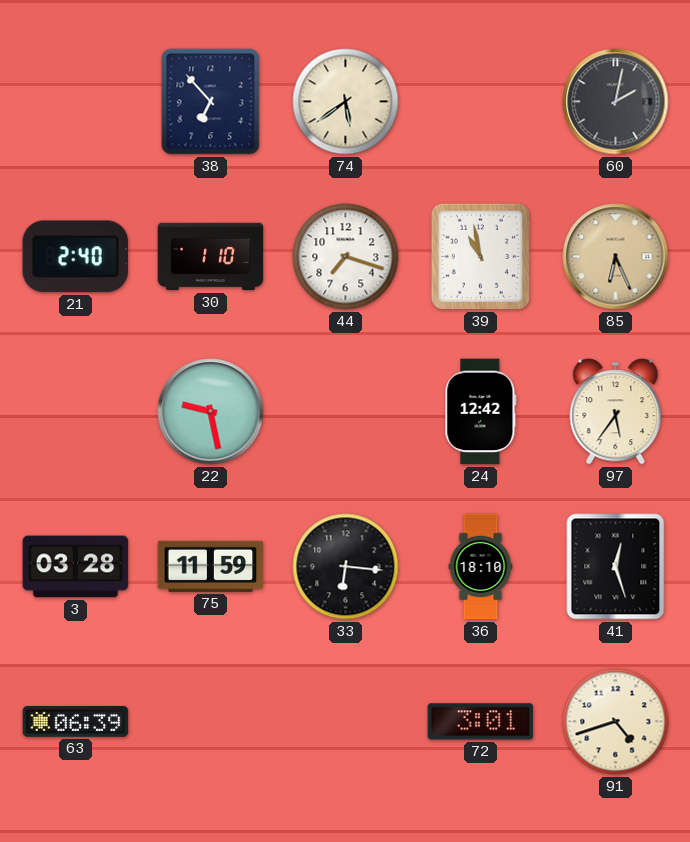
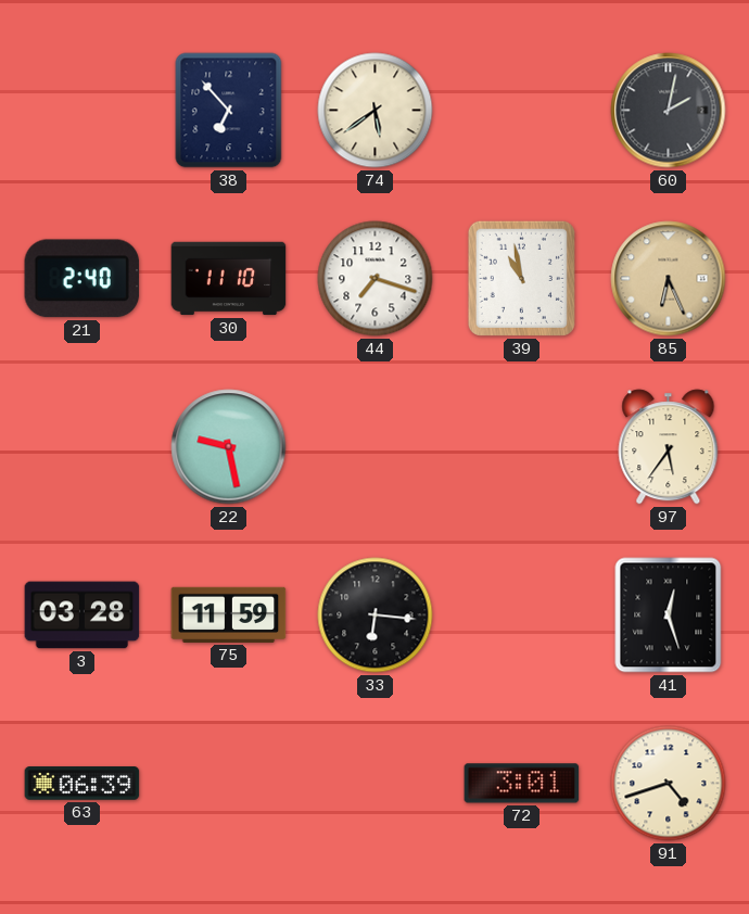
30: 1:10 -> 11:10
24: 12:42 -> none
36: 18:10 -> none
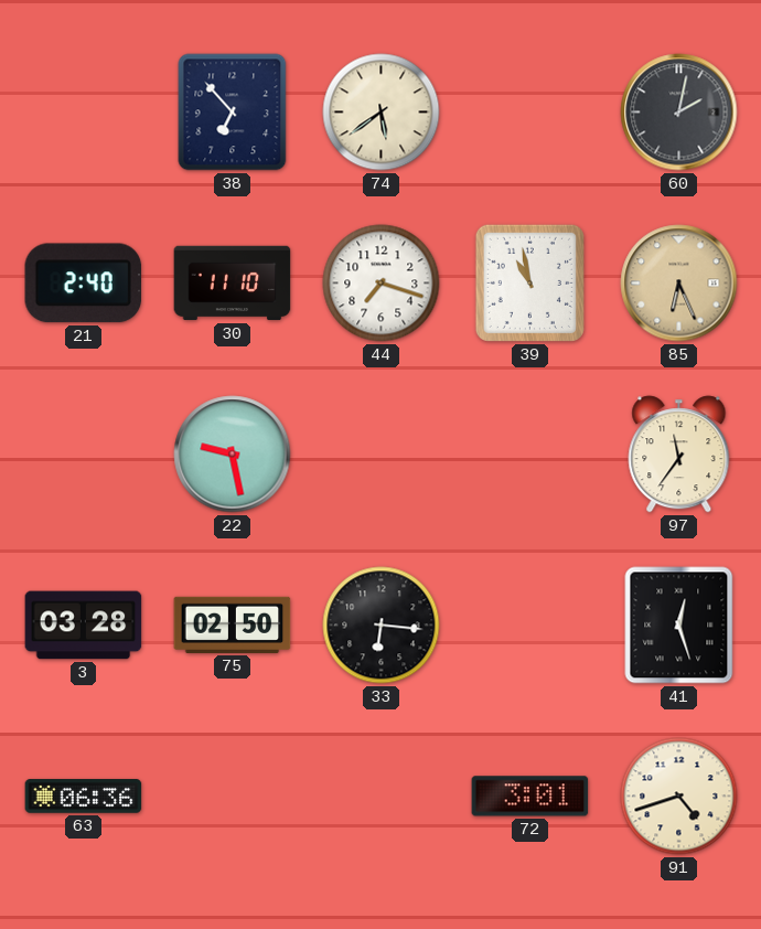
97: 5:36 -> 11:36
75: 11:59 -> 02:50
63: 06:39 -> 06:36
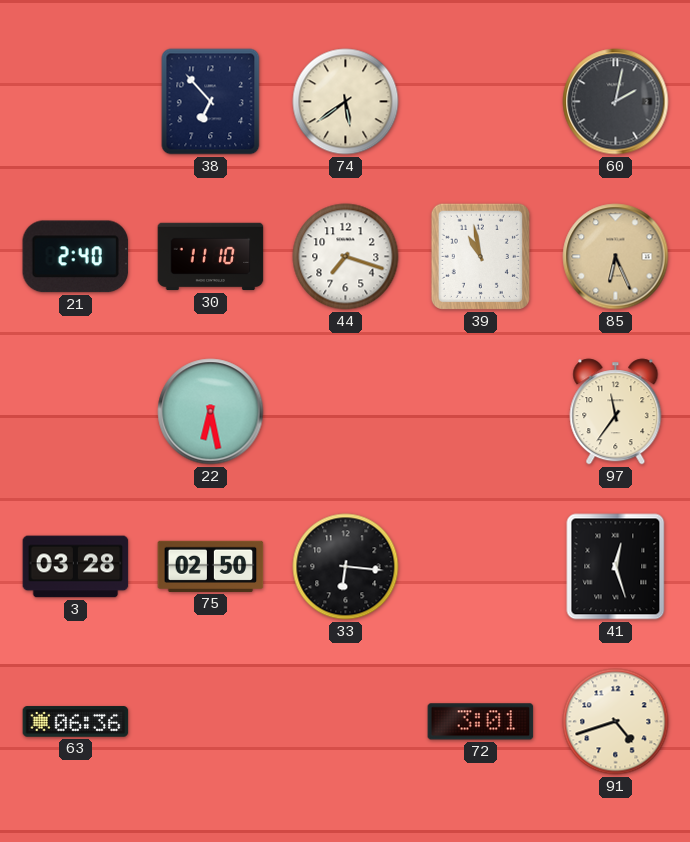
22: 9:28 -> 6:28
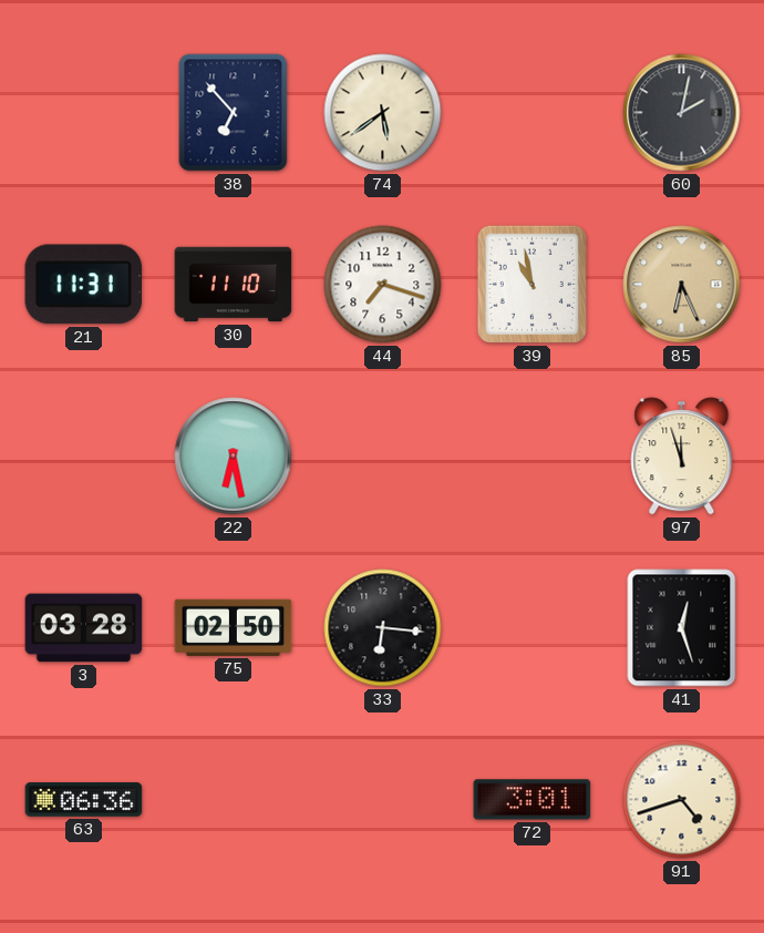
21: 2:40 -> 11:31
97: 11:36 -> 11:57
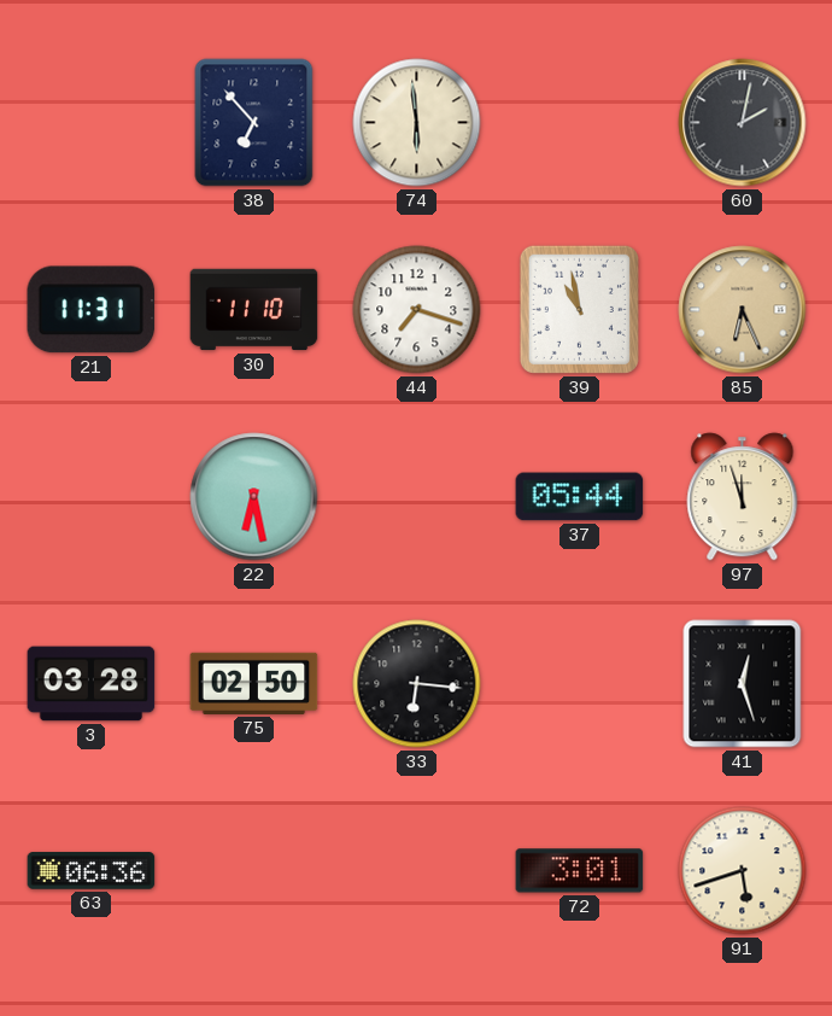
74: 5:39 -> 5:59
37: none -> 05:44
91: 4:42 -> 5:42
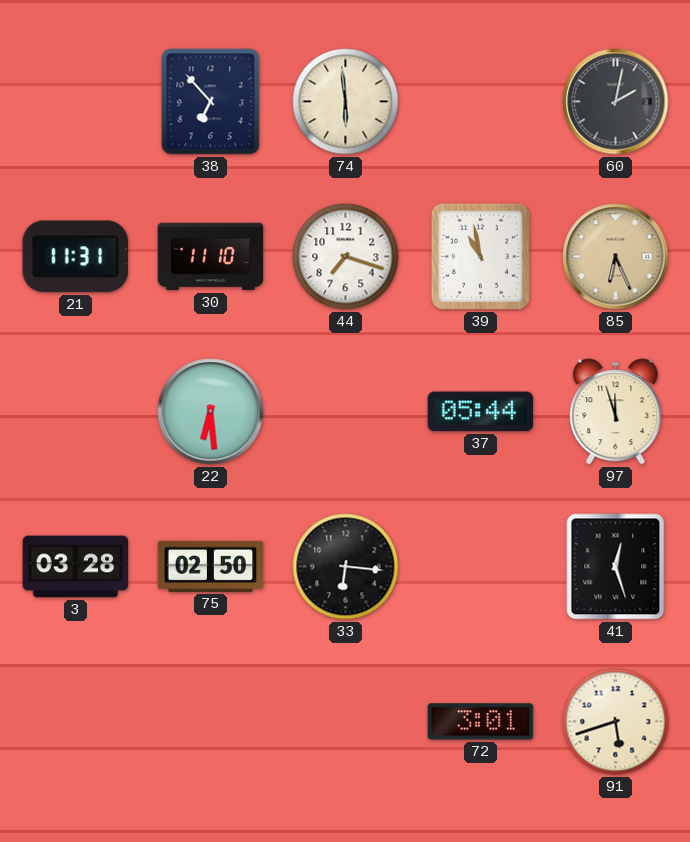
22: 6:28 -> 6:29
63: 06:36 -> none
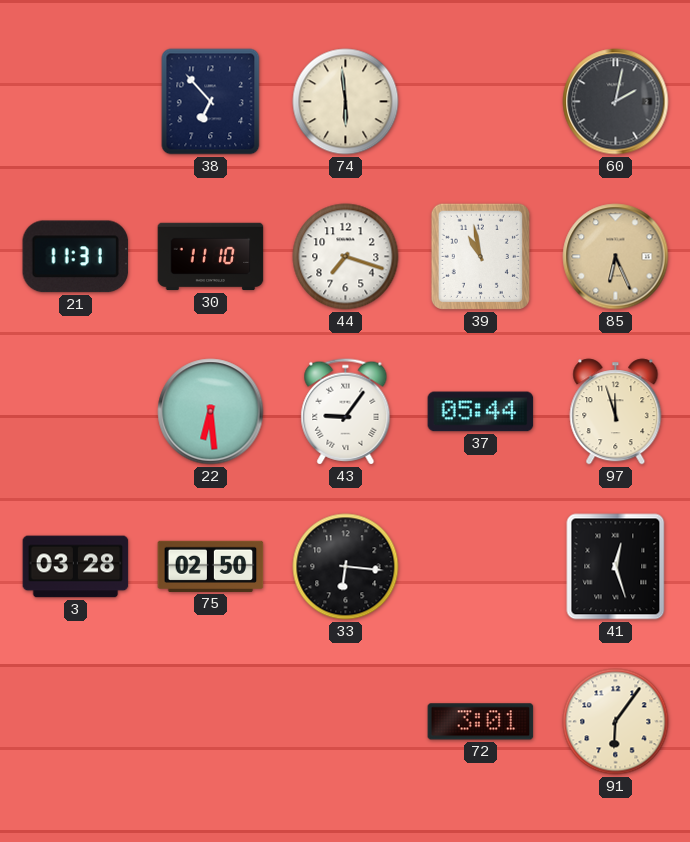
43: none -> 9:06
91: 5:42 -> 6:06
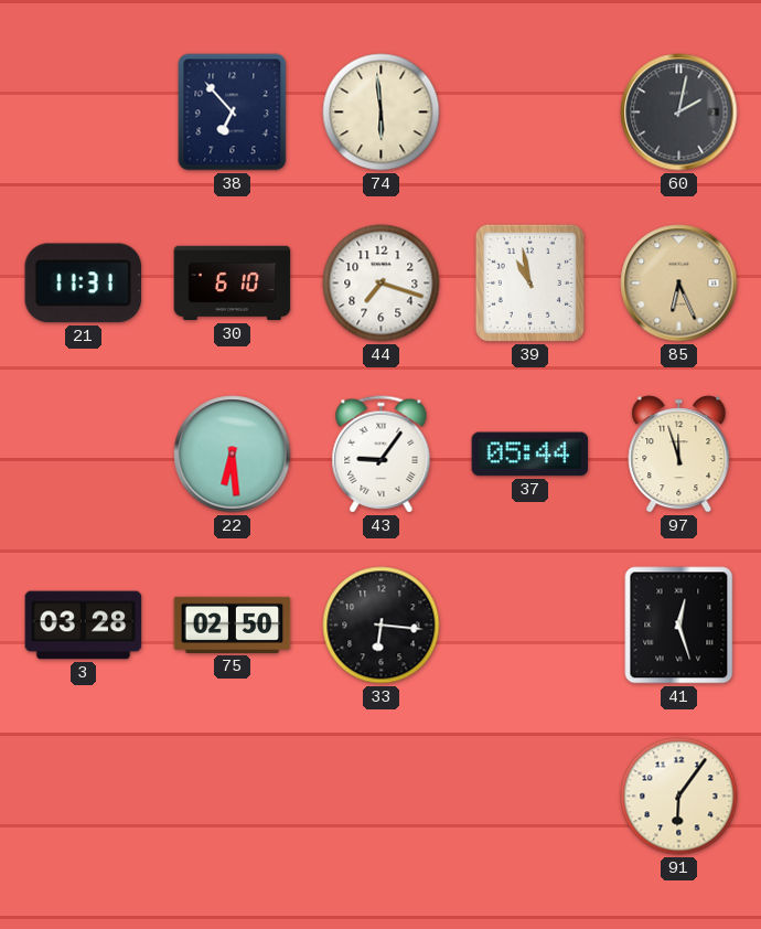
30: 11:10 -> 6:10
72: 3:01 -> none
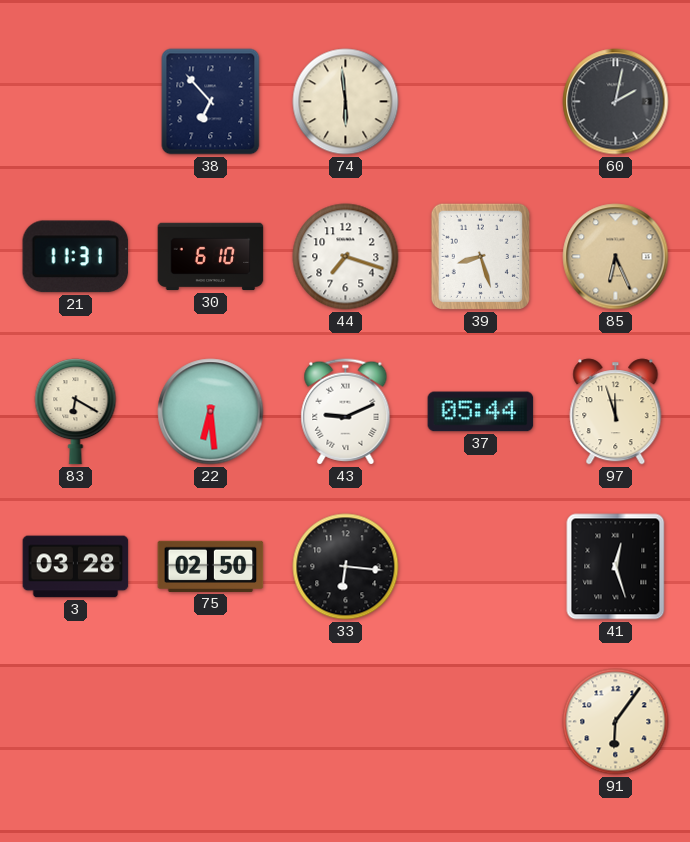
39: 10:58 -> 8:27
83: none -> 6:20
43: 9:06 -> 9:11
